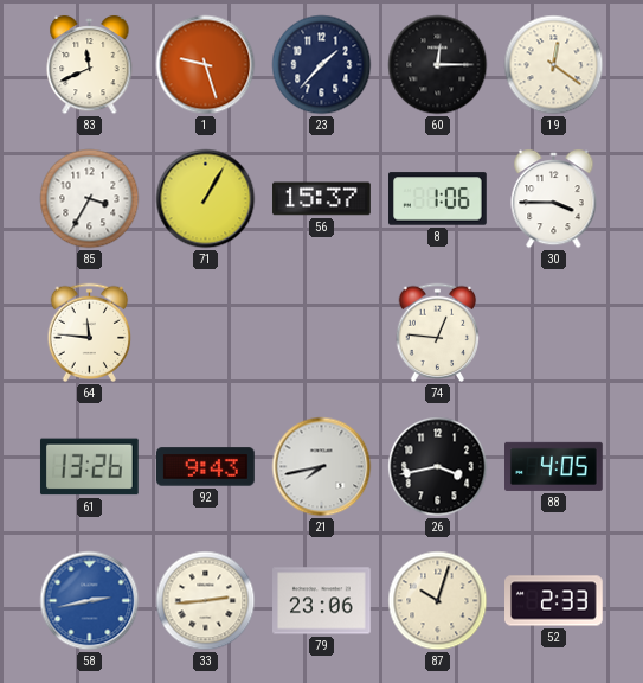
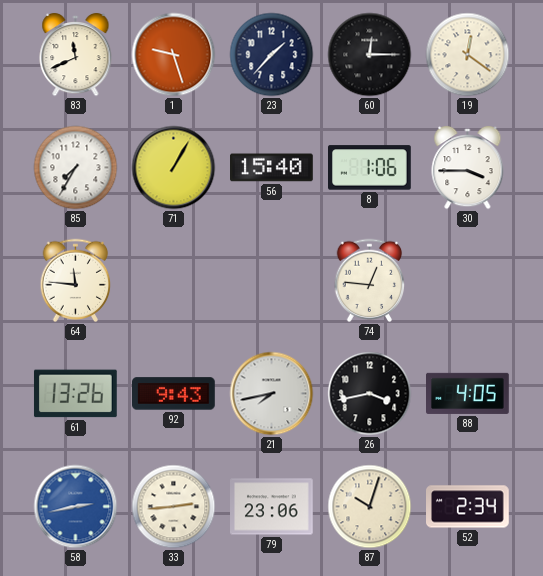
85: 3:35 -> 7:35
56: 15:37 -> 15:40
52: 2:33 -> 2:34
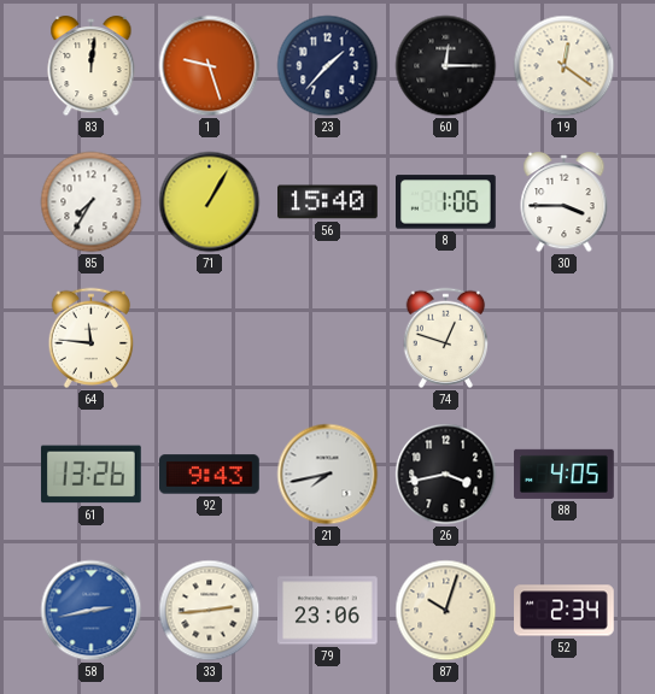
83: 11:41 -> 12:01
74: 12:46 -> 12:48
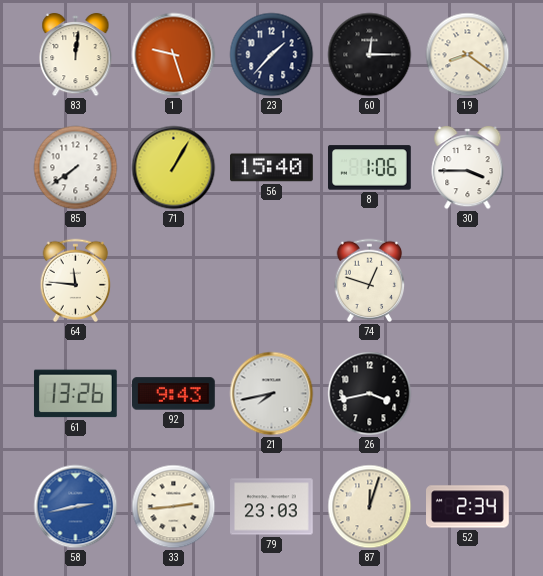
19: 12:21 -> 8:21
85: 7:35 -> 7:39
88: 4:05 -> none
79: 23:06 -> 23:03
87: 10:03 -> 12:03
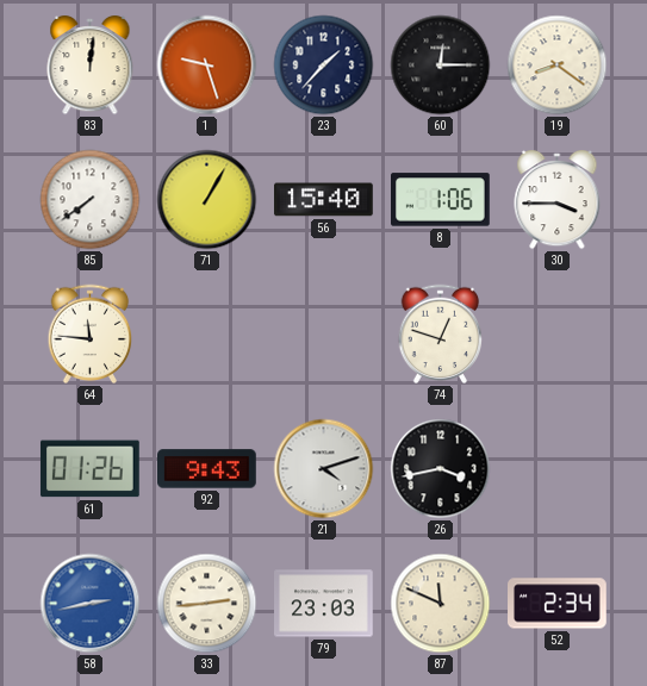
61: 13:26 -> 01:26
21: 7:43 -> 4:12
87: 12:03 -> 11:49
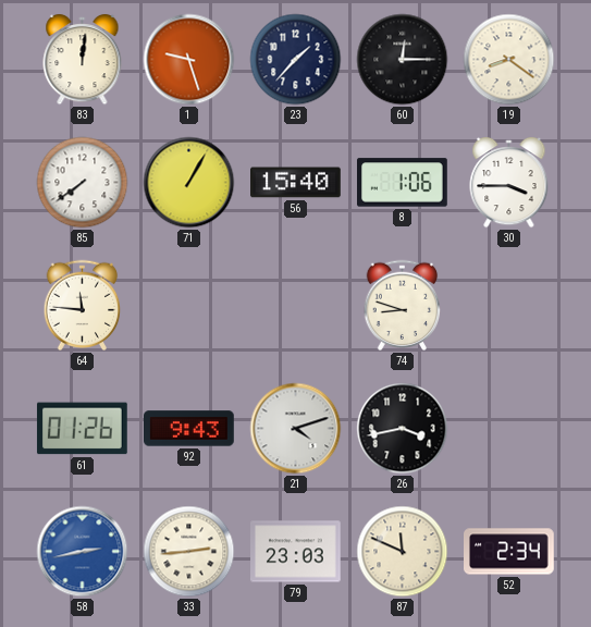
74: 12:48 -> 8:48
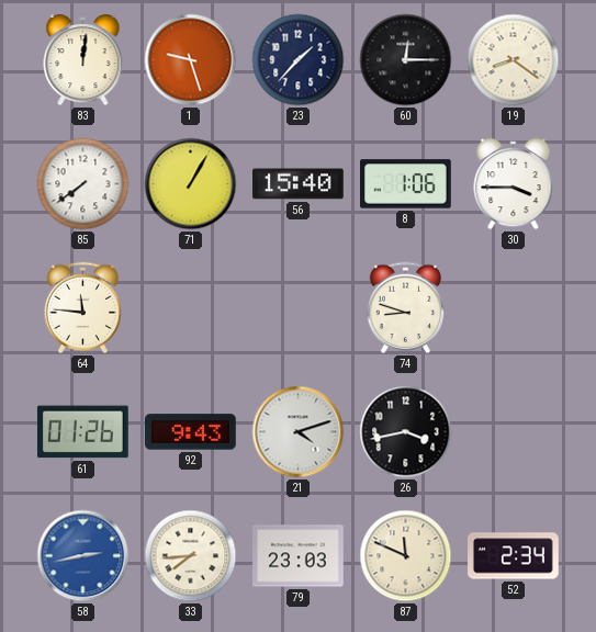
33: 2:44 -> 7:44
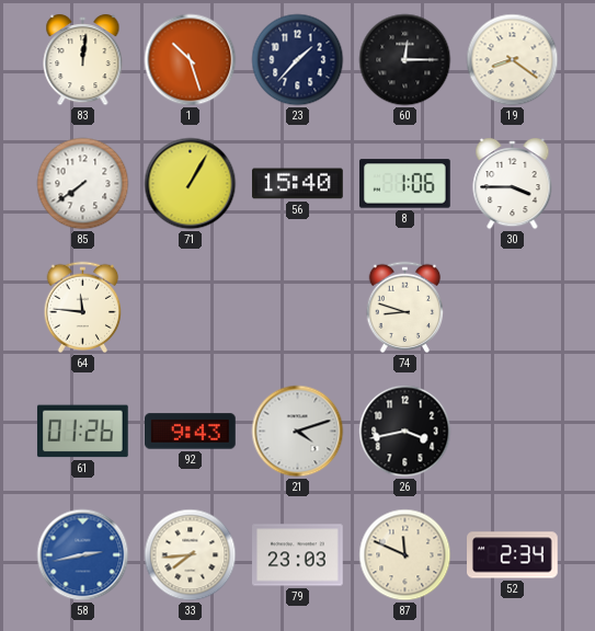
1: 9:27 -> 10:27
